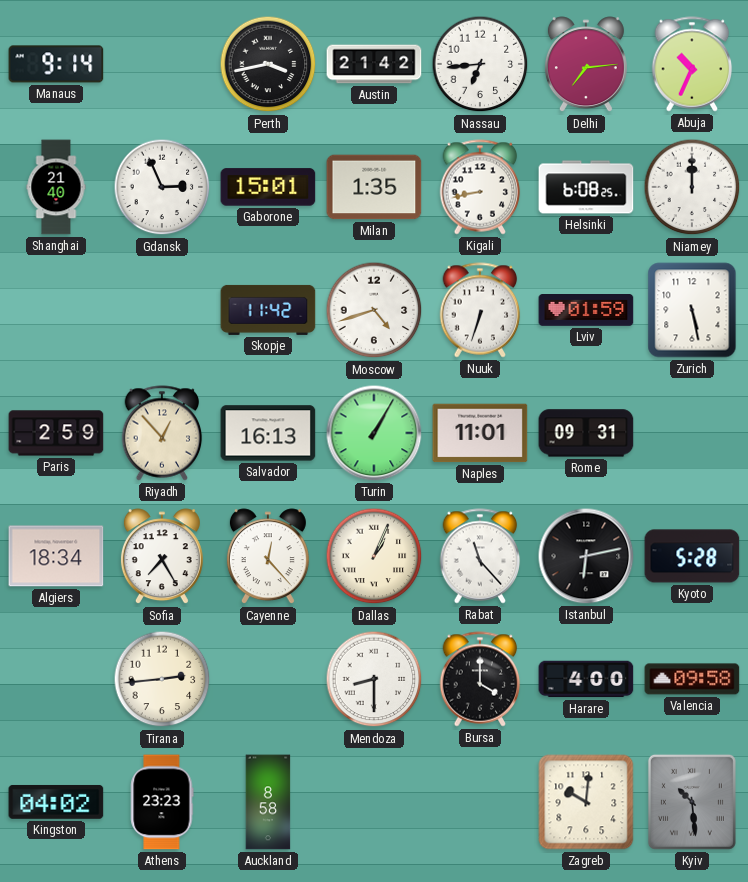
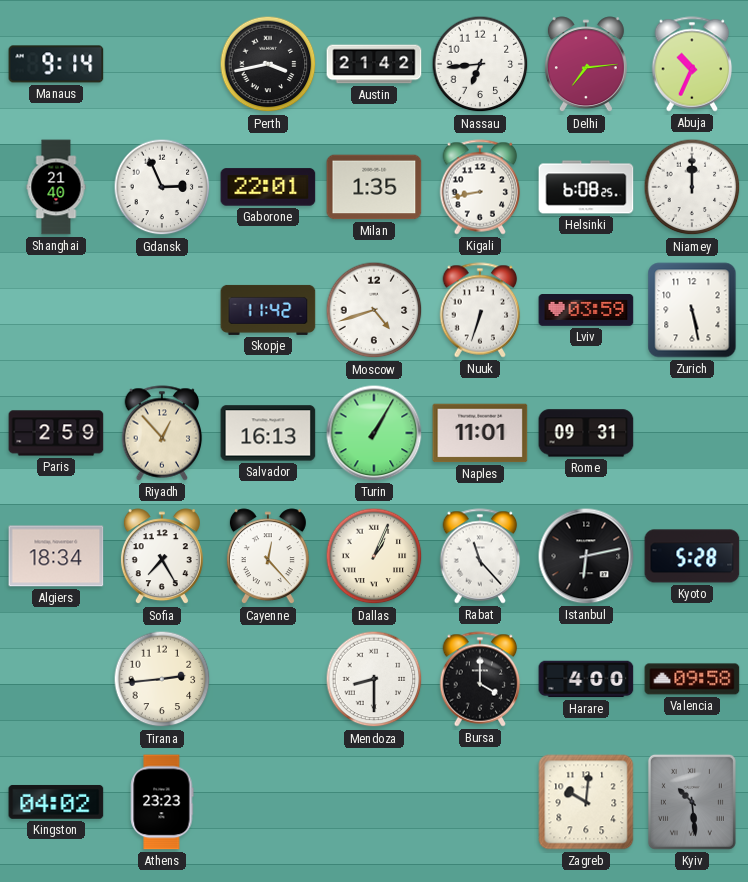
Gaborone: 15:01 -> 22:01
Lviv: 01:59 -> 03:59
Auckland: 8:58 -> none
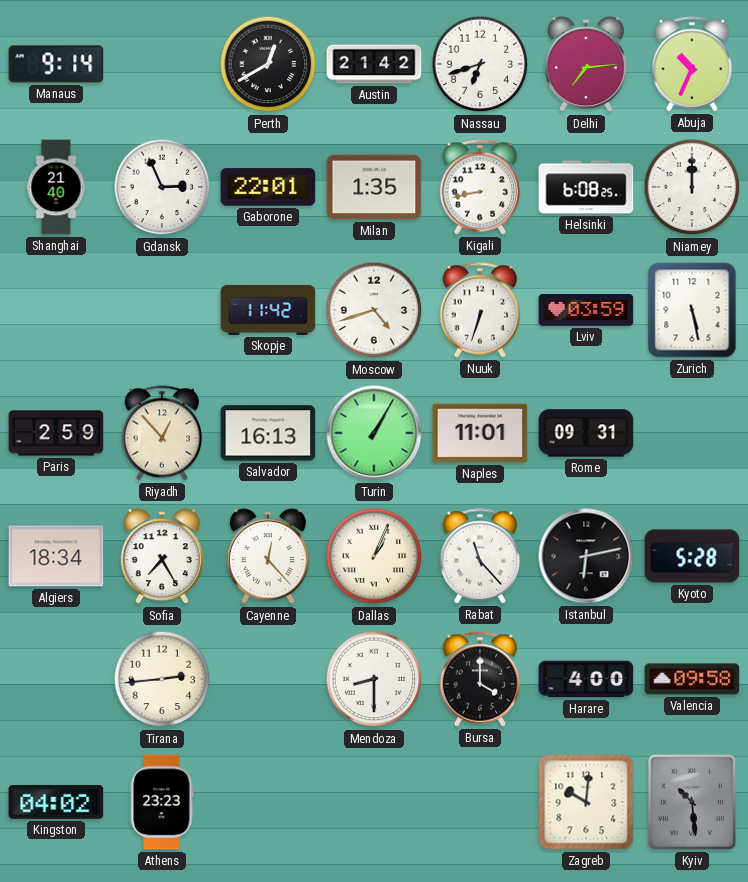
Perth: 3:43 -> 12:40
Nassau: 6:44 -> 6:42
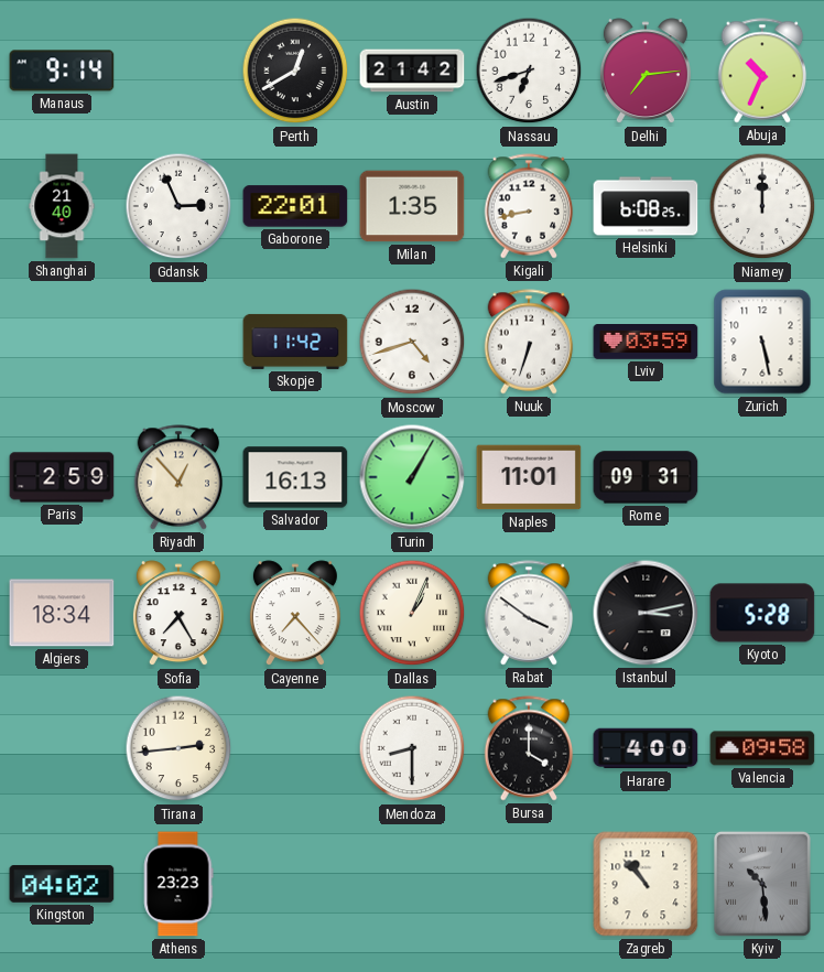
Cayenne: 12:23 -> 7:23
Rabat: 11:23 -> 3:51
Istanbul: 6:13 -> 3:13
Zagreb: 10:01 -> 10:53
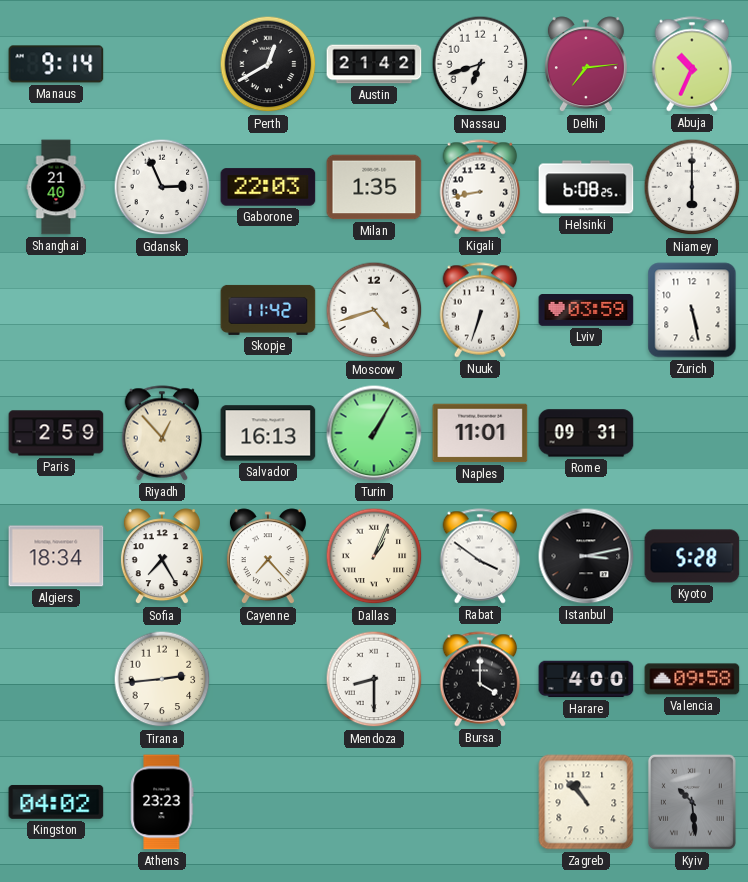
Gaborone: 22:01 -> 22:03
Niamey: 12:00 -> 6:00
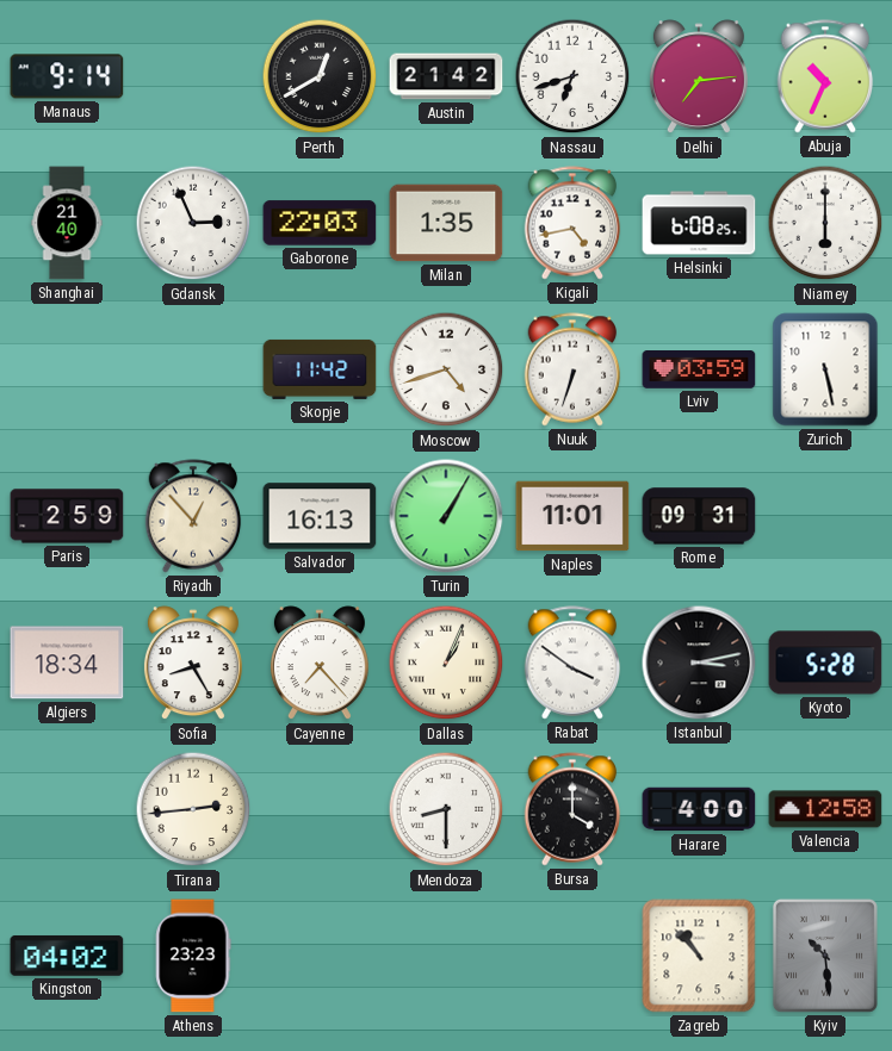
Kigali: 8:43 -> 4:43
Sofia: 7:25 -> 8:25
Valencia: 09:58 -> 12:58
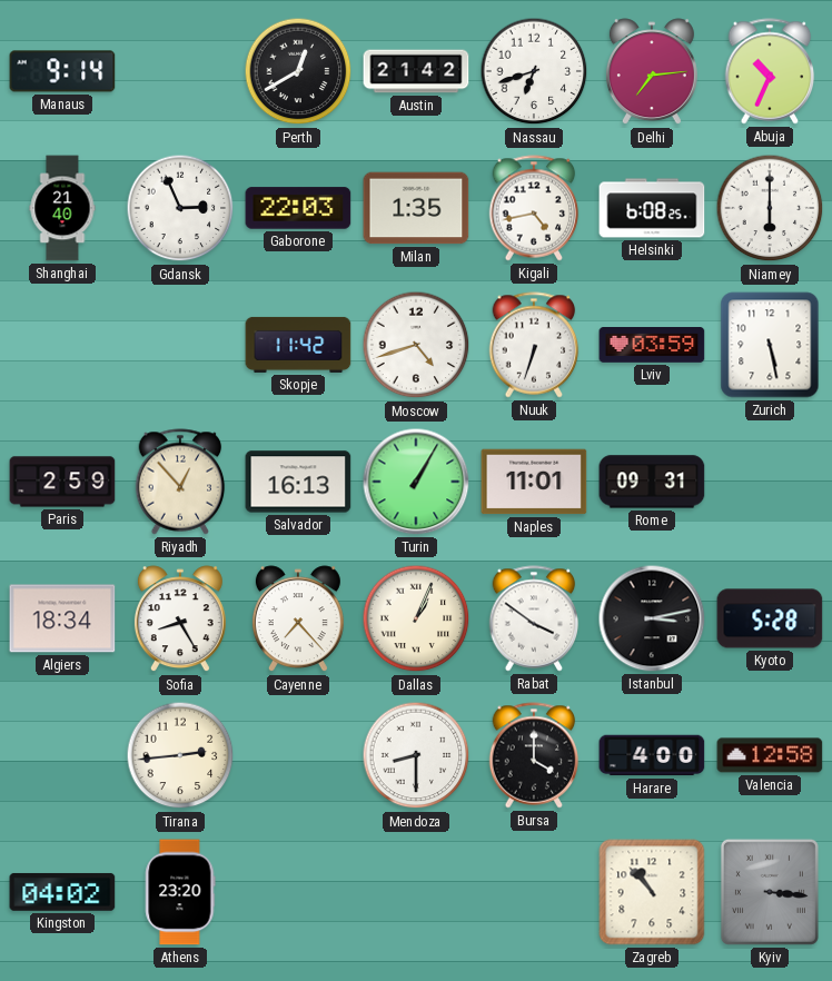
Athens: 23:23 -> 23:20
Kyiv: 10:29 -> 3:16
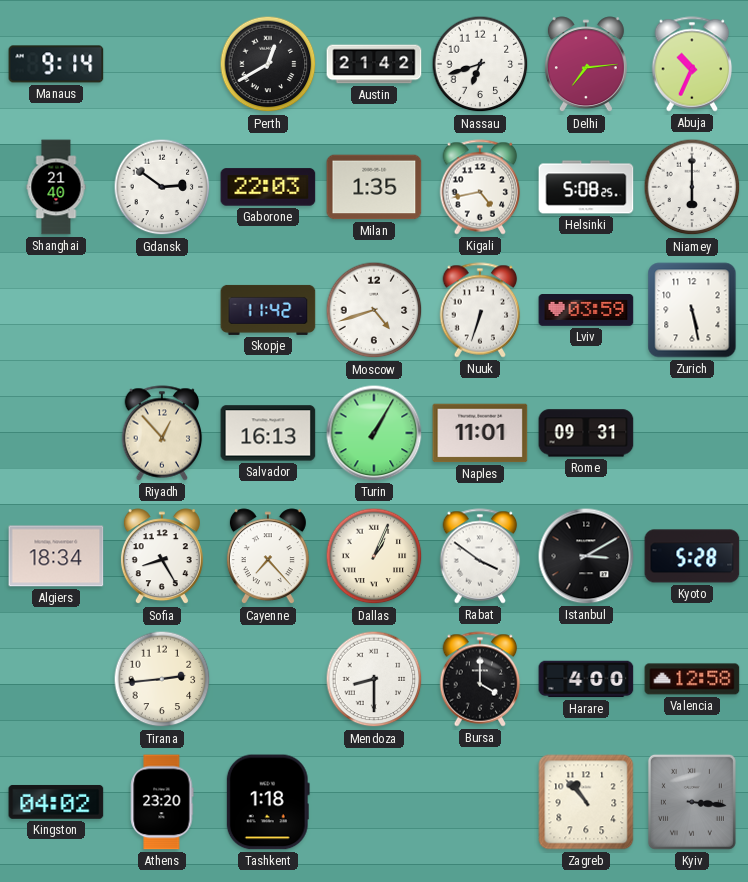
Gdansk: 2:56 -> 2:51
Helsinki: 6:08 -> 5:08
Paris: 2:59 -> none
Istanbul: 3:13 -> 3:10
Tashkent: none -> 1:18
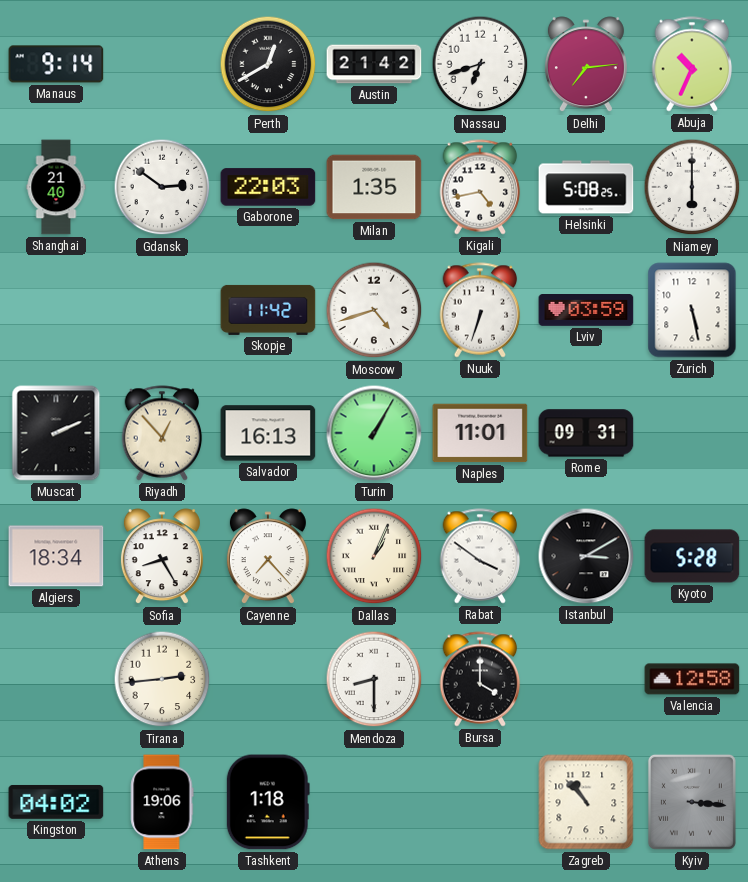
Muscat: none -> 2:11
Harare: 4:00 -> none
Athens: 23:20 -> 19:06
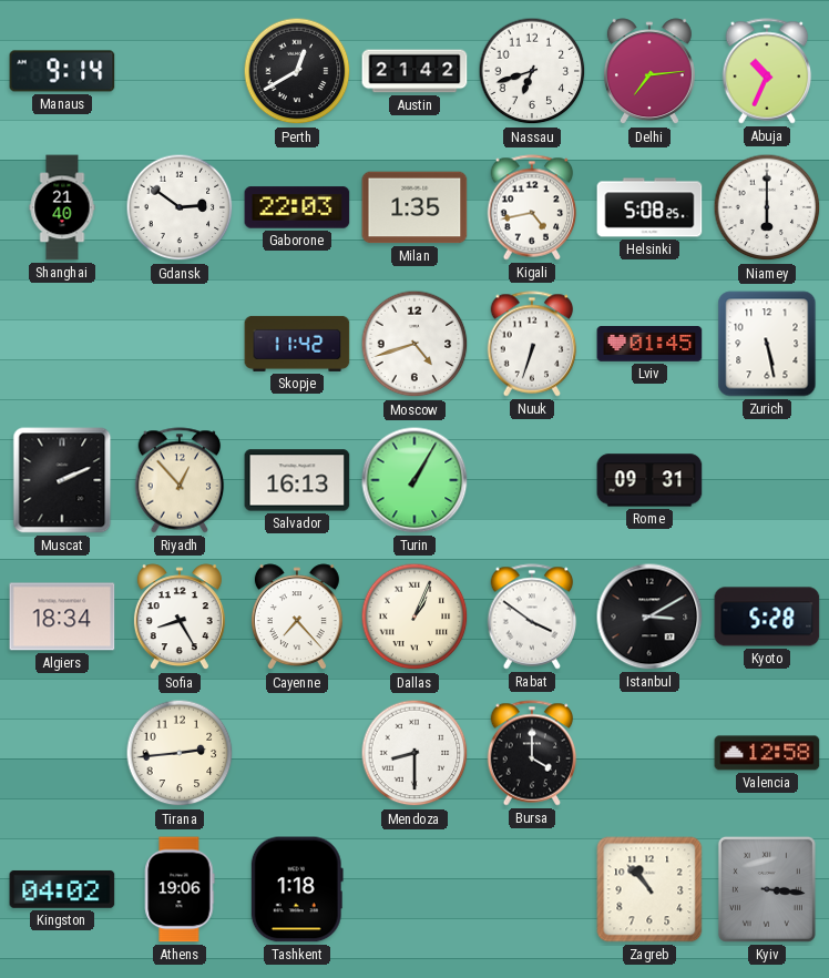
Lviv: 03:59 -> 01:45
Naples: 11:01 -> none
